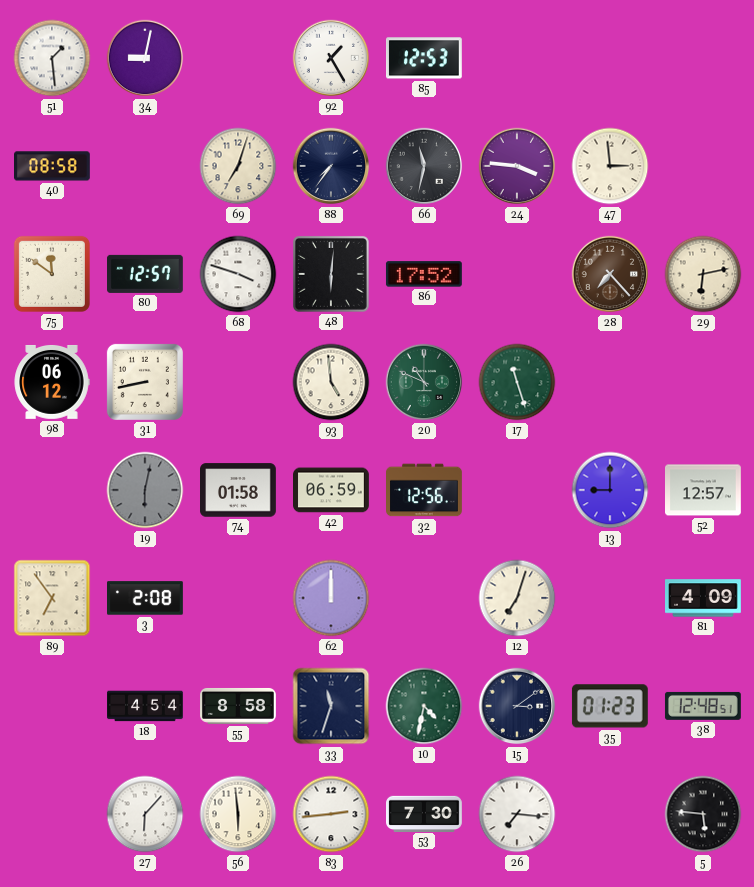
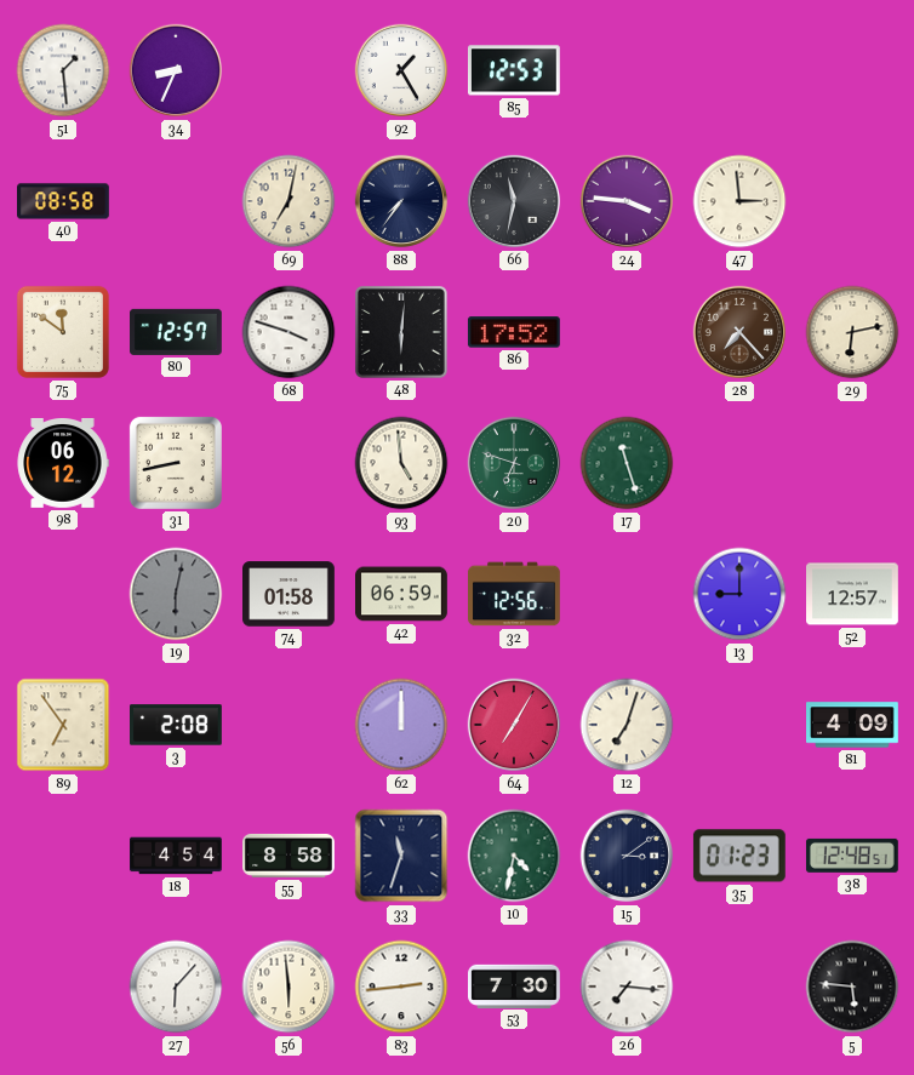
34: 9:02 -> 8:34
69: 7:03 -> 7:02
20: 10:49 -> 6:48
64: none -> 7:05
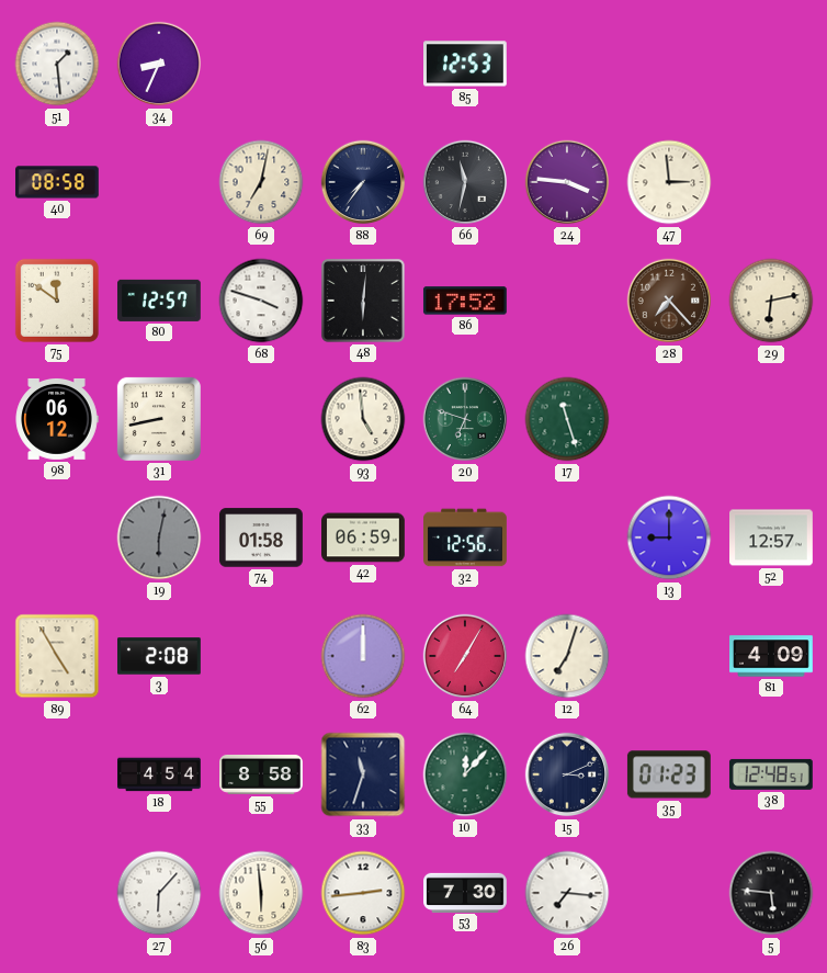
92: 1:25 -> none
89: 6:54 -> 4:55
10: 4:32 -> 12:07
15: 3:09 -> 3:11
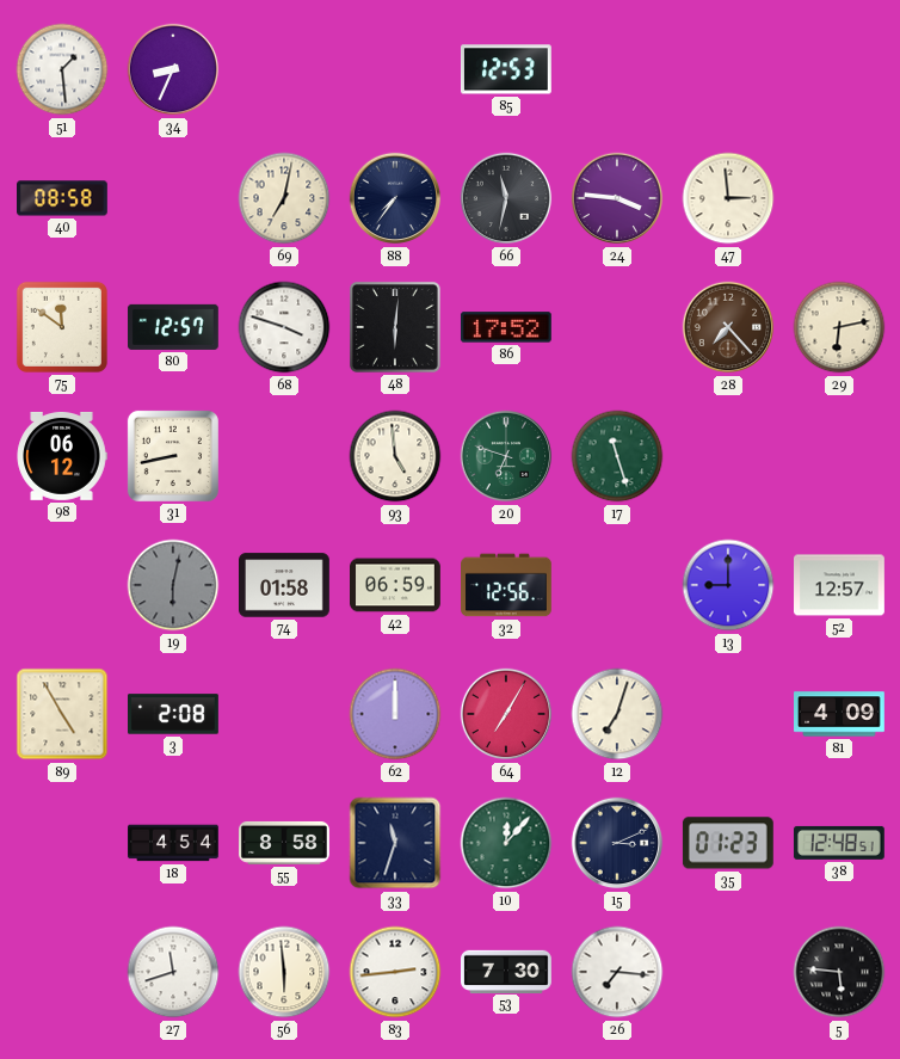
27: 6:07 -> 11:42
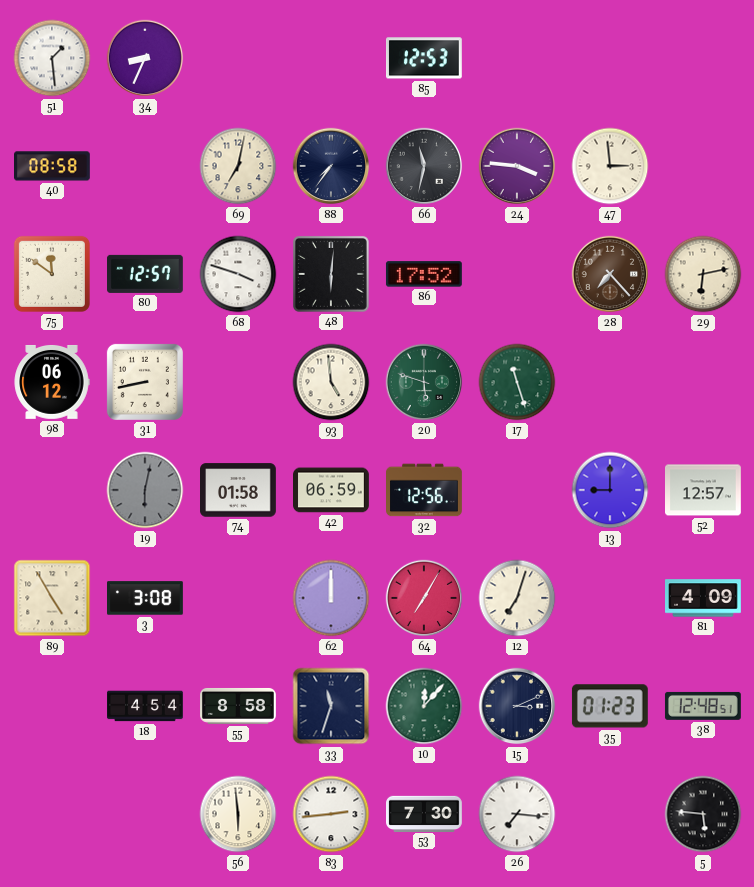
20: 6:48 -> 5:48
3: 2:08 -> 3:08
27: 11:42 -> none
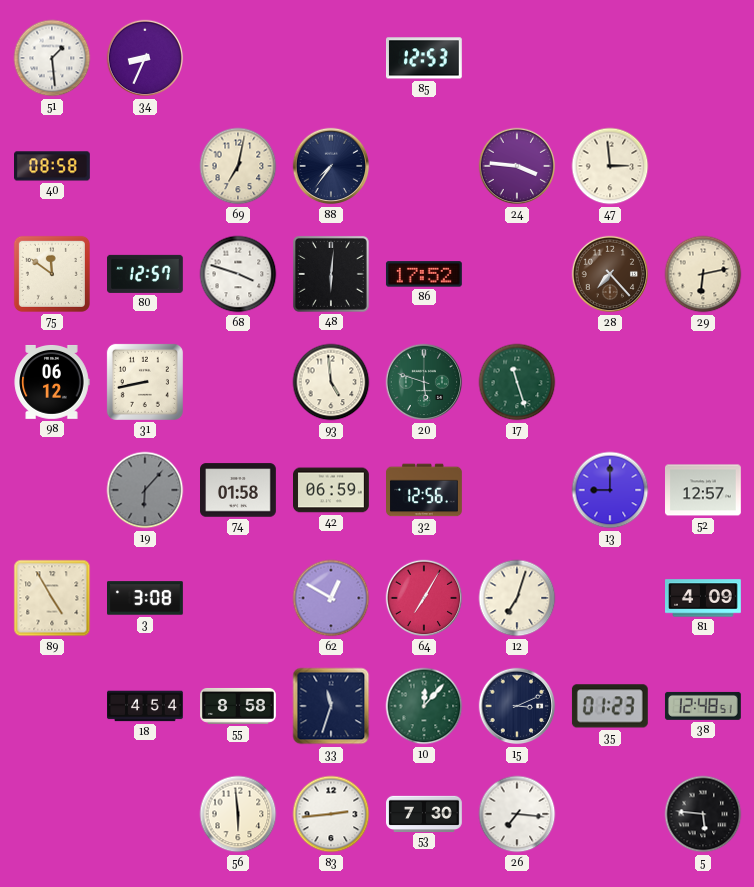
66: 11:32 -> none
19: 6:02 -> 6:07
62: 12:00 -> 12:50
